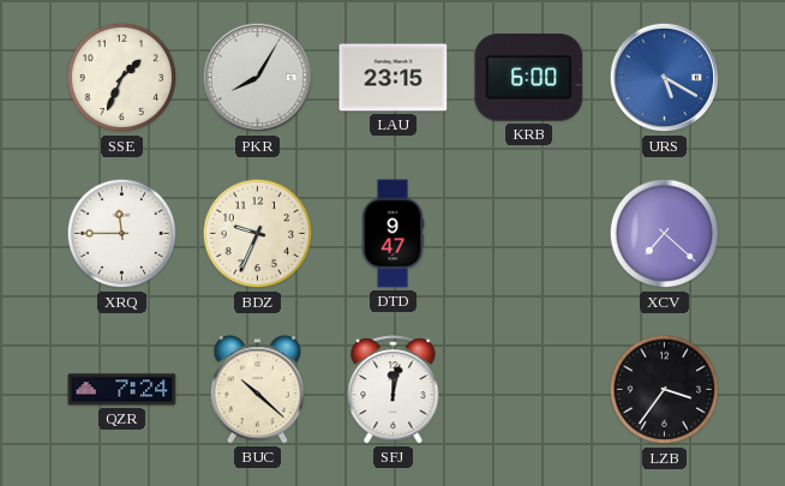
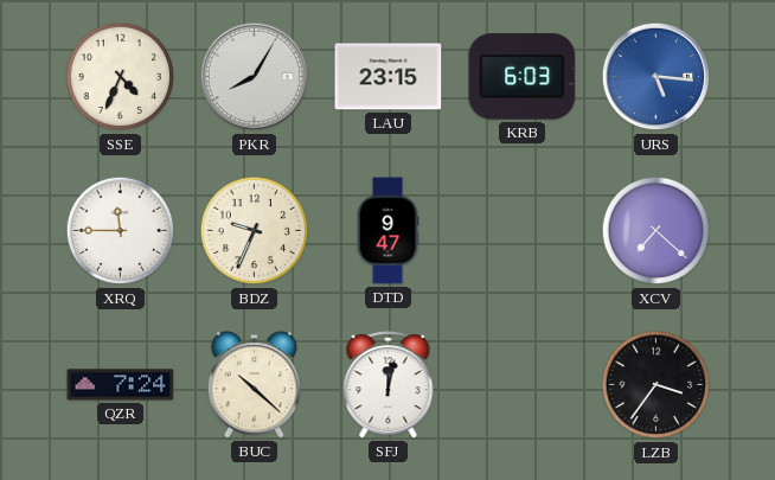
SSE: 1:34 -> 4:34
KRB: 6:00 -> 6:03
URS: 5:20 -> 5:16
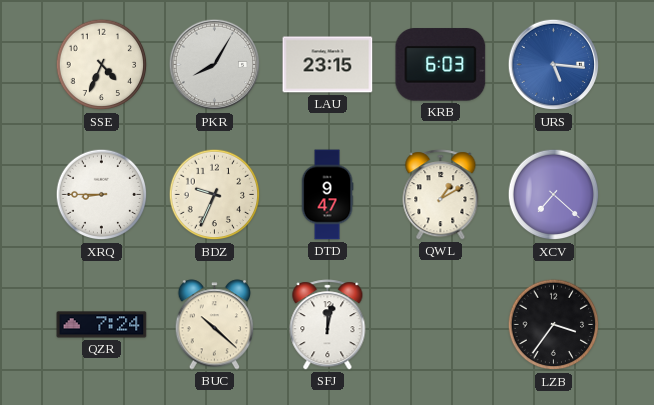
XRQ: 11:45 -> 8:45
QWL: none -> 1:10
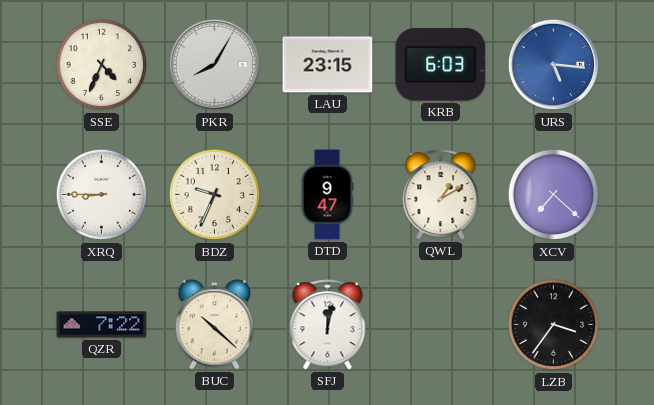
QZR: 7:24 -> 7:22
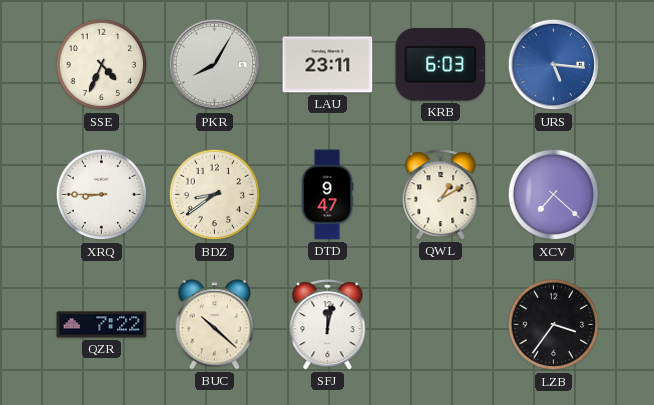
LAU: 23:15 -> 23:11
BDZ: 9:34 -> 8:39
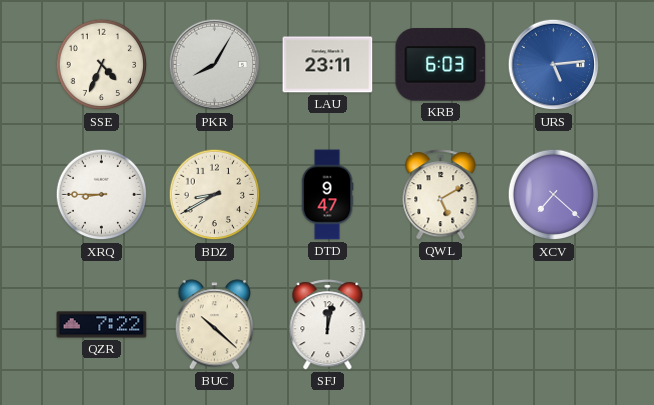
URS: 5:16 -> 5:14
BDZ: 8:39 -> 8:40
QWL: 1:10 -> 5:10
LZB: 3:36 -> none
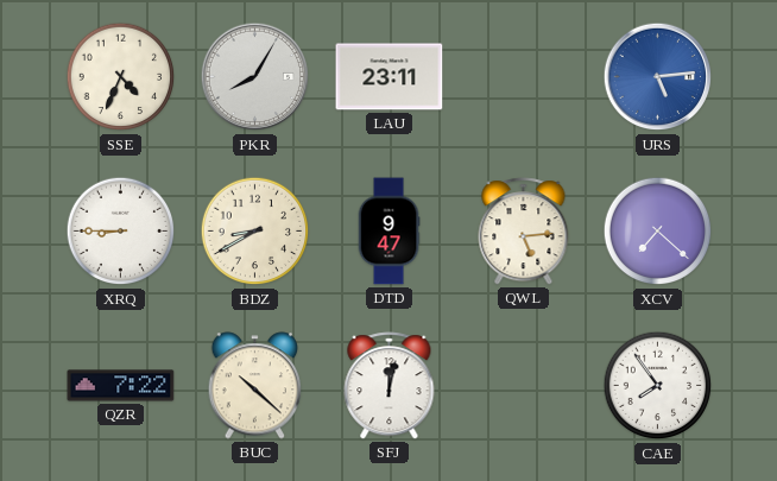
KRB: 6:03 -> none
QWL: 5:10 -> 5:14
CAE: none -> 7:54
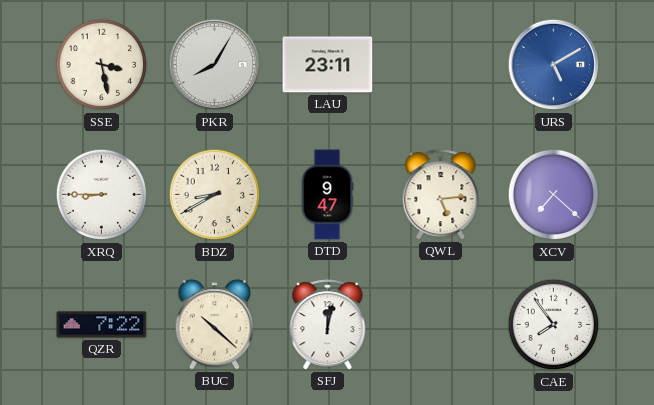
SSE: 4:34 -> 3:28
URS: 5:14 -> 5:10
